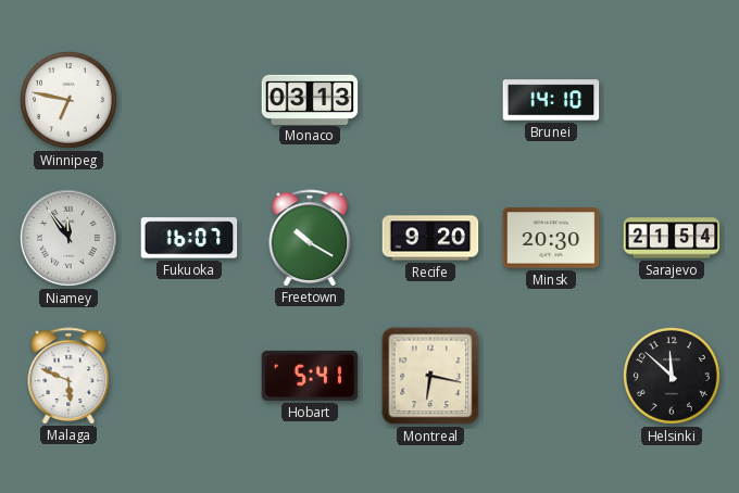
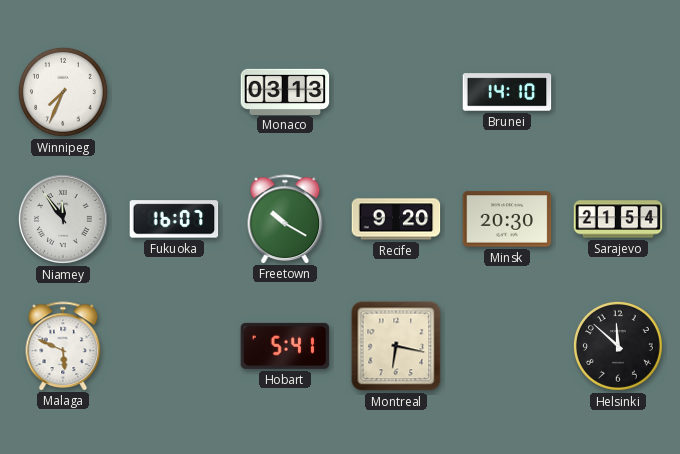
Winnipeg: 6:47 -> 7:34
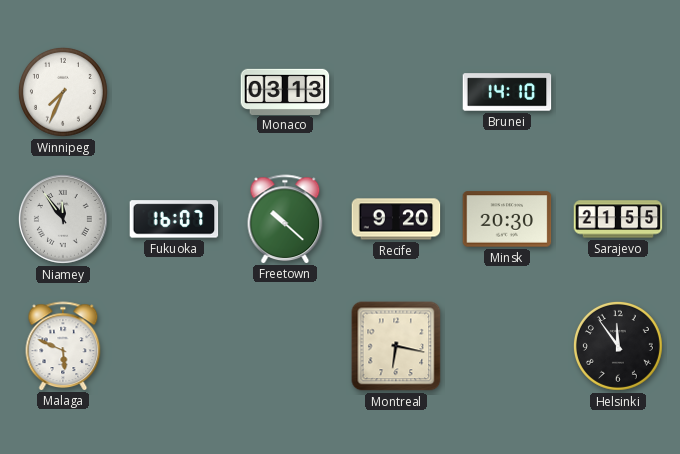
Freetown: 10:20 -> 10:22
Sarajevo: 21:54 -> 21:55
Hobart: 5:41 -> none
Helsinki: 11:52 -> 11:54
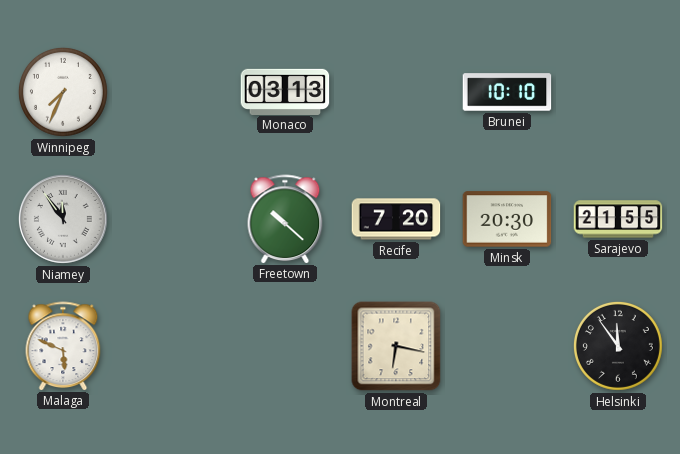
Brunei: 14:10 -> 10:10
Fukuoka: 16:07 -> none
Recife: 9:20 -> 7:20
